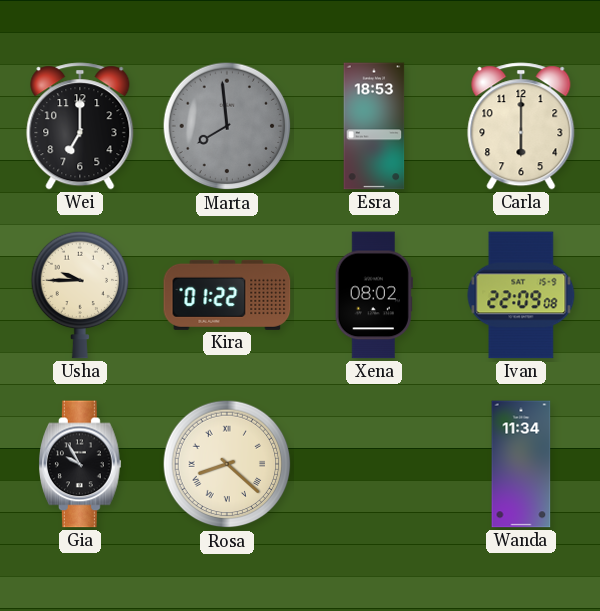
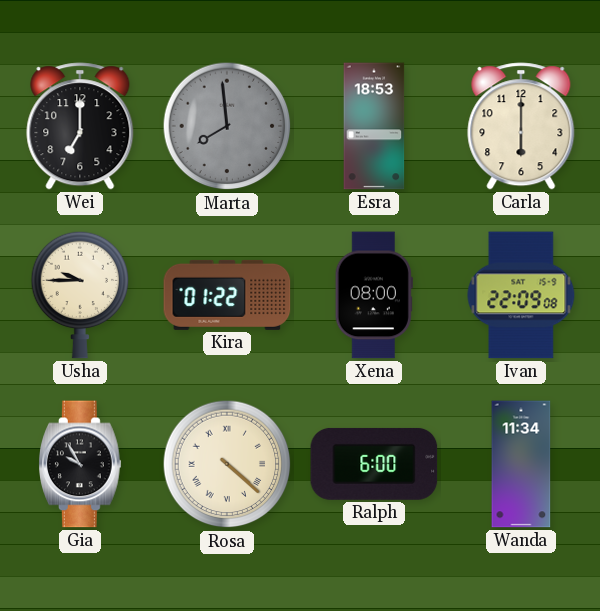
Xena: 08:02 -> 08:00
Rosa: 8:22 -> 4:22
Ralph: none -> 6:00
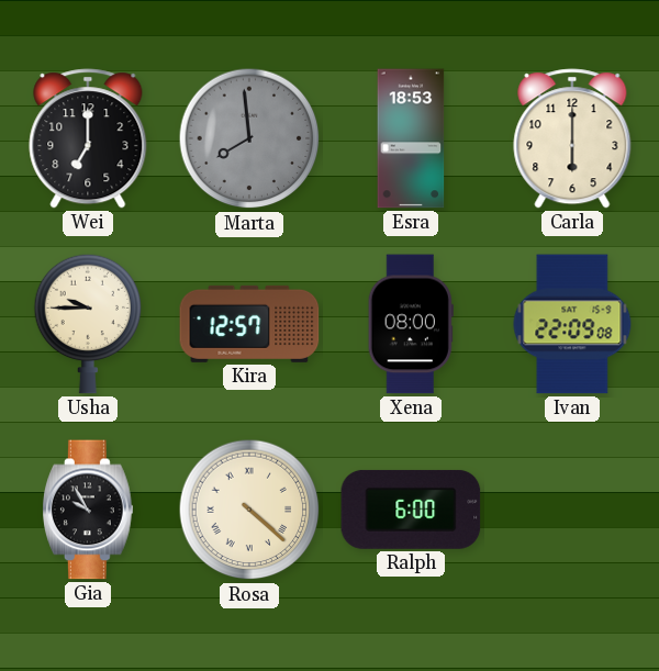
Kira: 01:22 -> 12:57
Wanda: 11:34 -> none
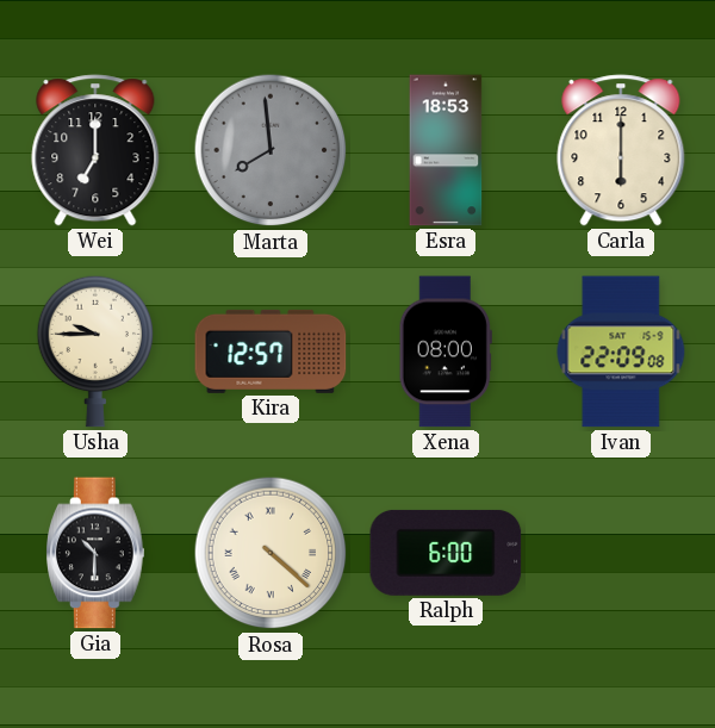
Gia: 9:55 -> 10:30
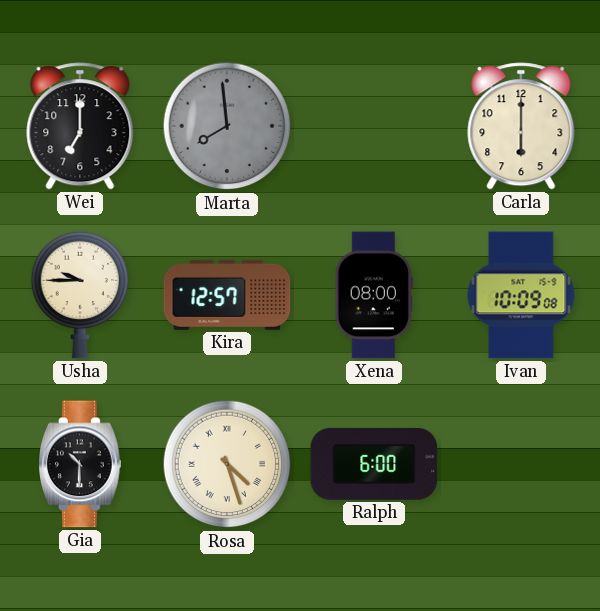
Esra: 18:53 -> none
Ivan: 22:09 -> 10:09
Rosa: 4:22 -> 4:27
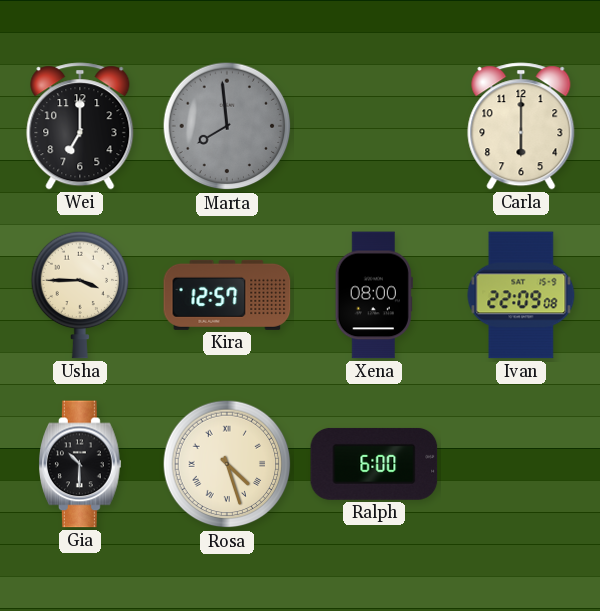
Usha: 9:45 -> 3:45
Ivan: 10:09 -> 22:09
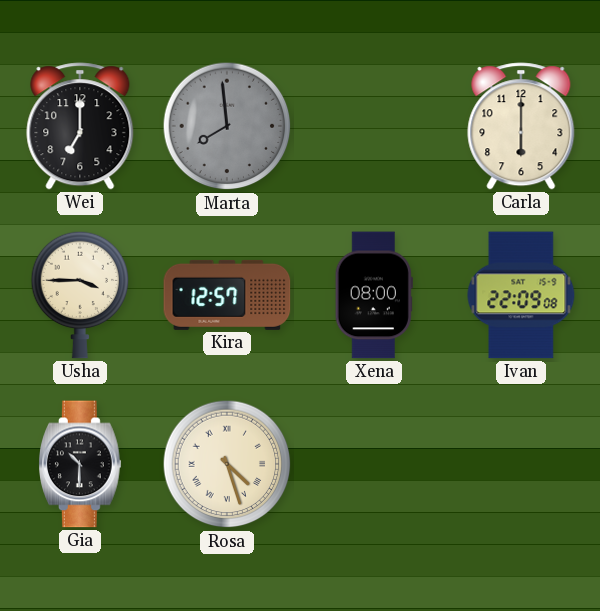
Ralph: 6:00 -> none
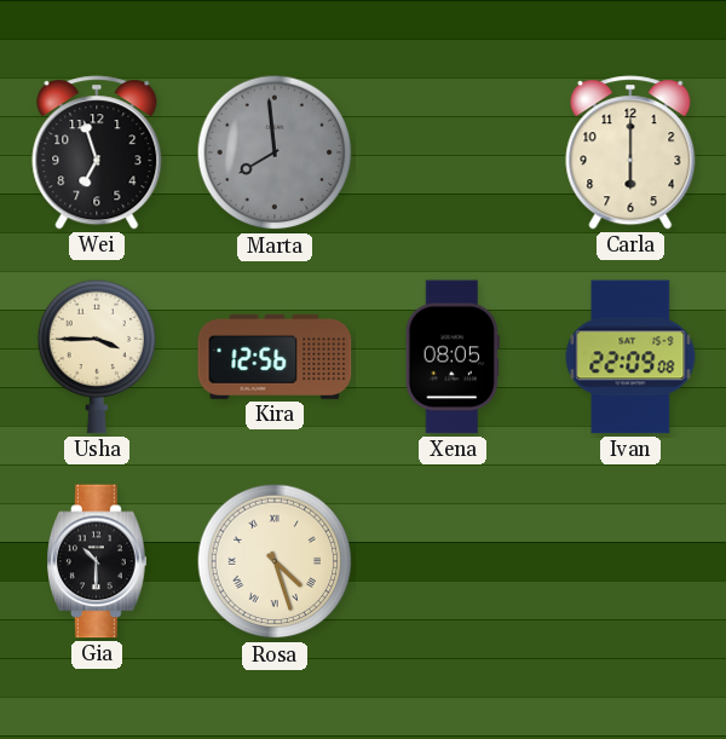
Wei: 7:00 -> 6:57
Kira: 12:57 -> 12:56
Xena: 08:00 -> 08:05
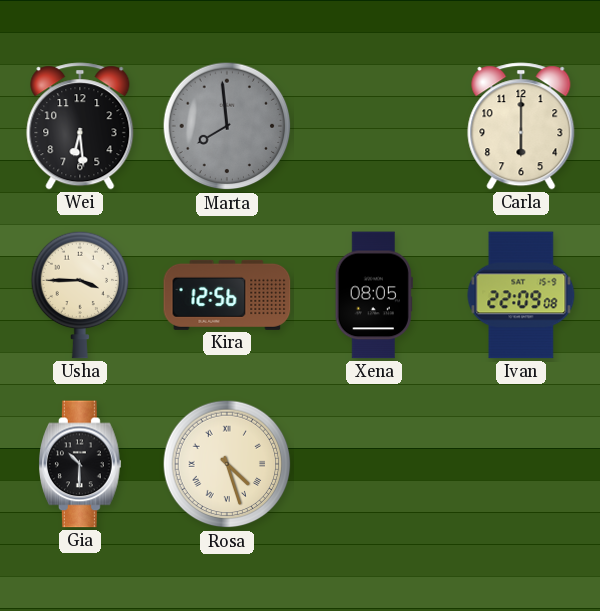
Wei: 6:57 -> 6:29
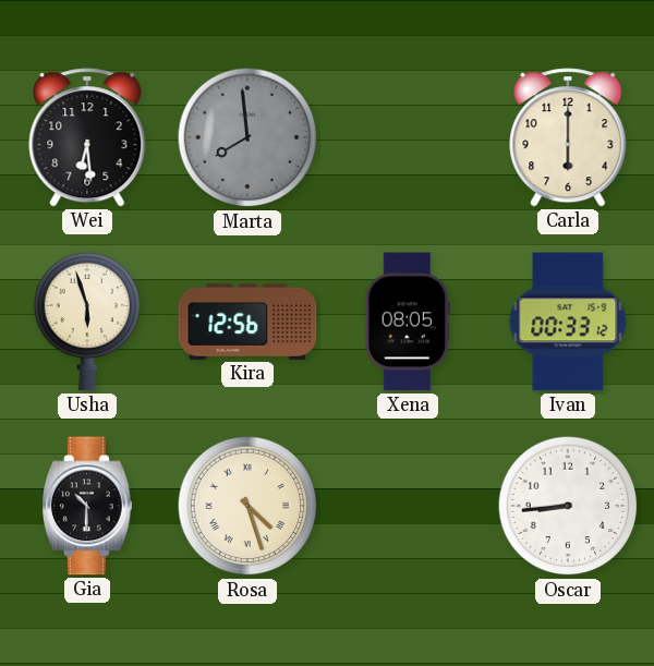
Usha: 3:45 -> 5:57
Ivan: 22:09 -> 00:33
Oscar: none -> 8:44
